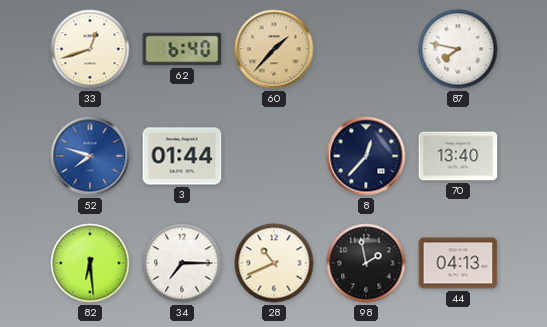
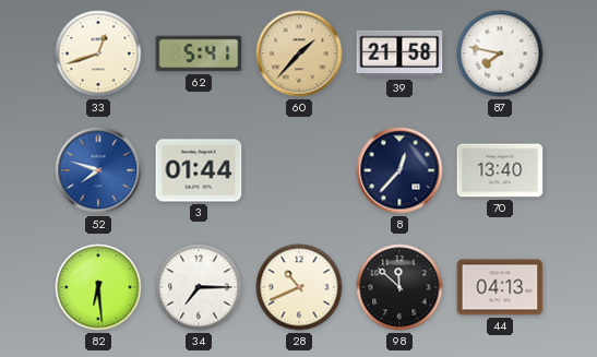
62: 6:40 -> 5:41
39: none -> 21:58
98: 1:58 -> 11:52
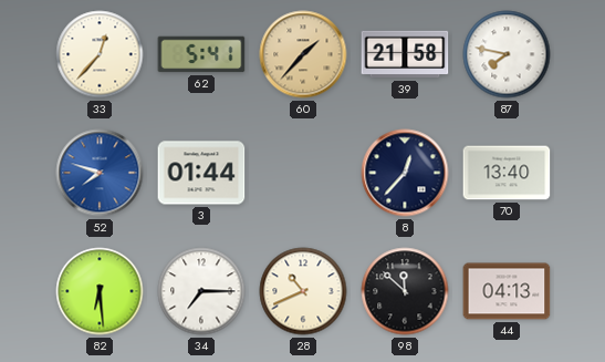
33: 12:42 -> 12:37
